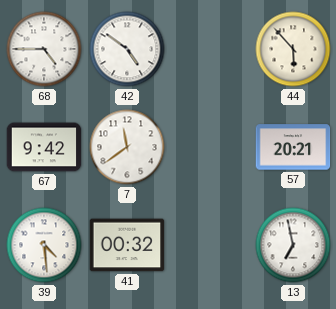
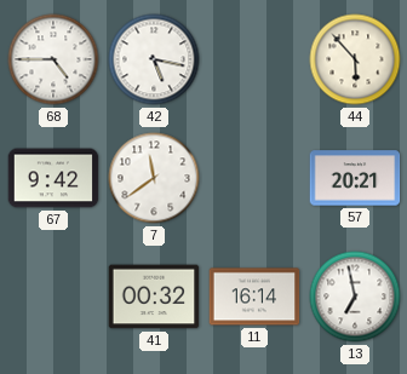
42: 4:51 -> 5:17
39: 4:29 -> none
11: none -> 16:14
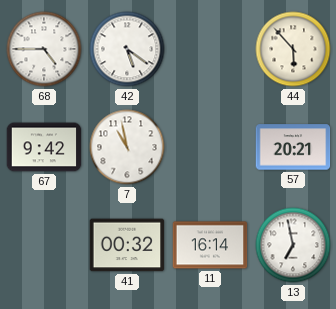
42: 5:17 -> 5:21
7: 11:39 -> 10:58
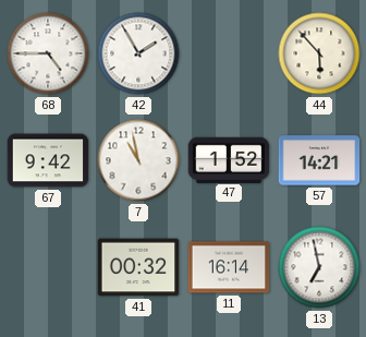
42: 5:21 -> 1:55
47: none -> 1:52
57: 20:21 -> 14:21
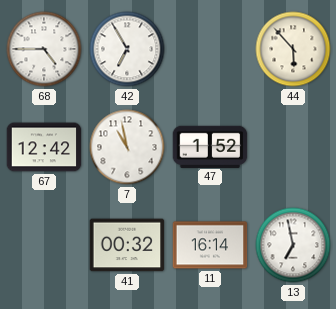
42: 1:55 -> 6:55
67: 9:42 -> 12:42
57: 14:21 -> none
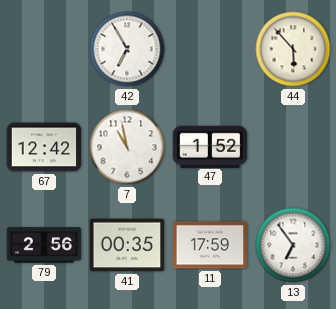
68: 4:45 -> none
79: none -> 2:56
41: 00:32 -> 00:35
11: 16:14 -> 17:59
13: 6:58 -> 6:54
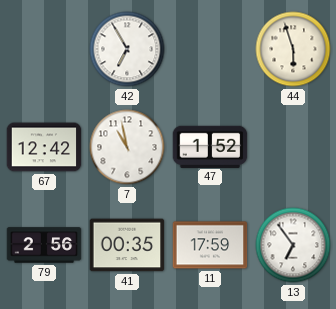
44: 5:53 -> 5:57
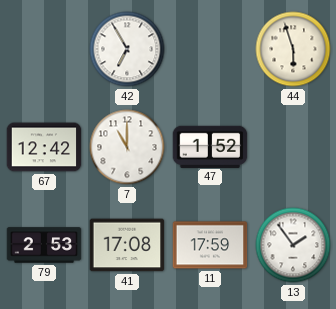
7: 10:58 -> 11:00
79: 2:56 -> 2:53
41: 00:35 -> 17:08
13: 6:54 -> 1:54
